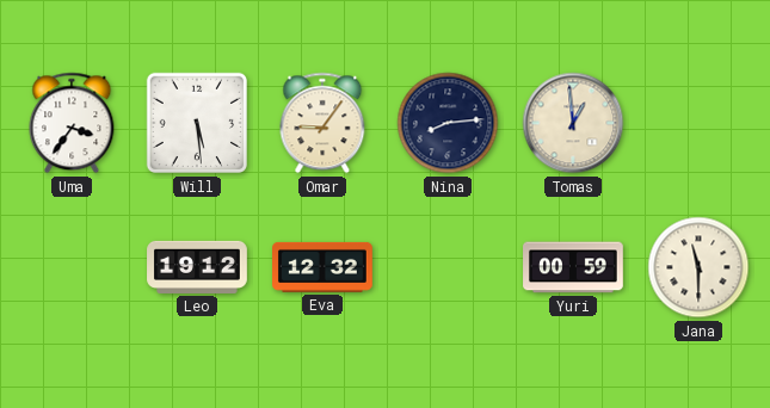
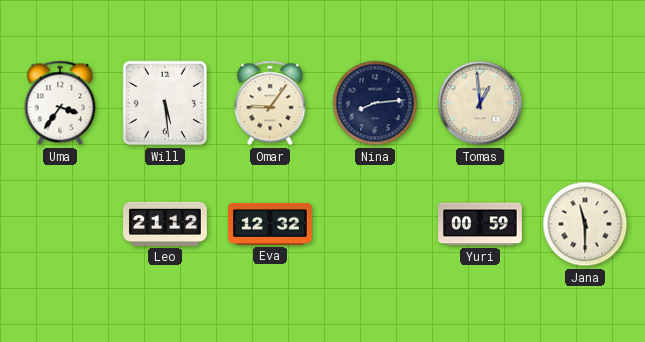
Leo: 19:12 -> 21:12
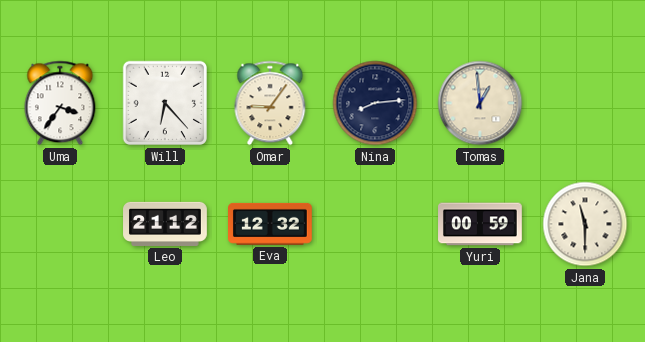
Will: 5:29 -> 6:23
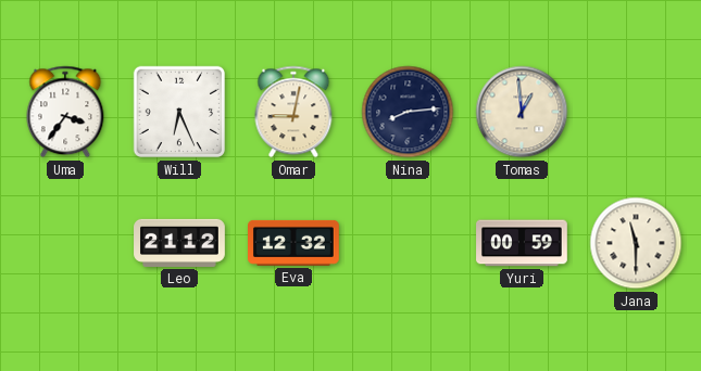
Will: 6:23 -> 6:26
Omar: 9:06 -> 9:02
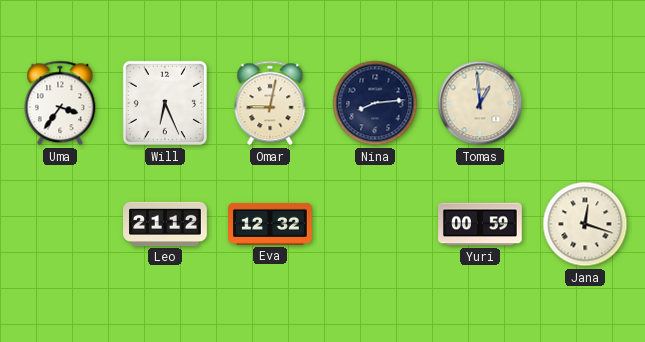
Jana: 11:30 -> 12:18
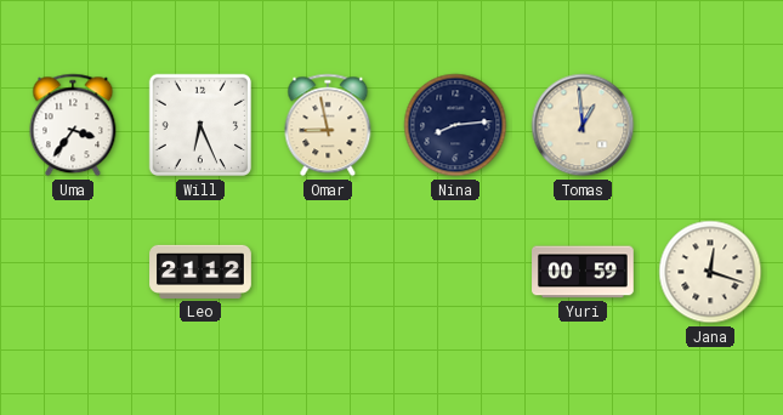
Omar: 9:02 -> 8:58
Eva: 12:32 -> none
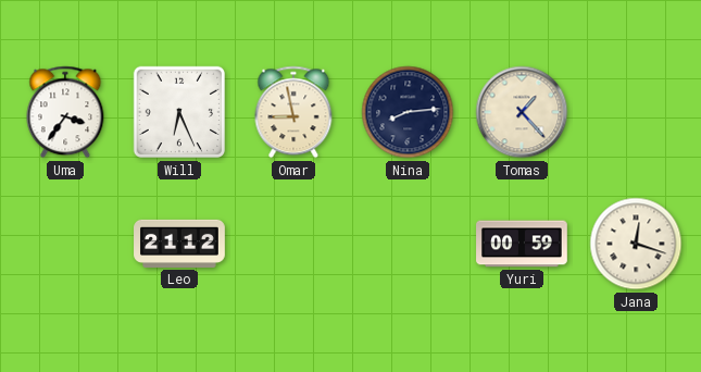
Tomas: 12:59 -> 1:23
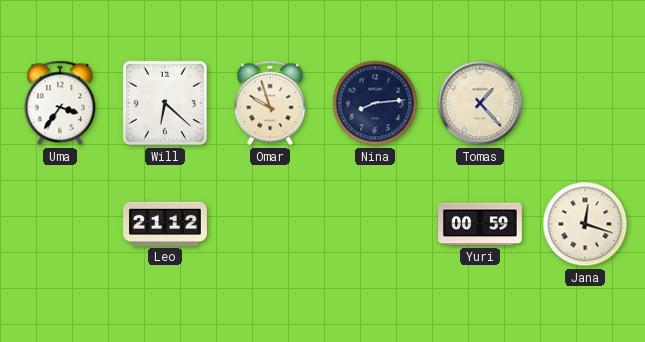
Will: 6:26 -> 6:22
Omar: 8:58 -> 9:57
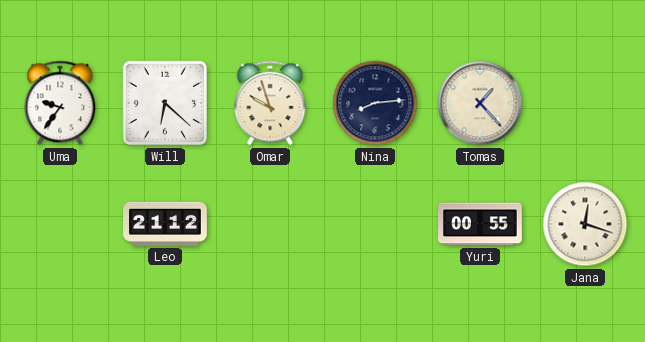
Uma: 3:36 -> 9:36
Yuri: 00:59 -> 00:55
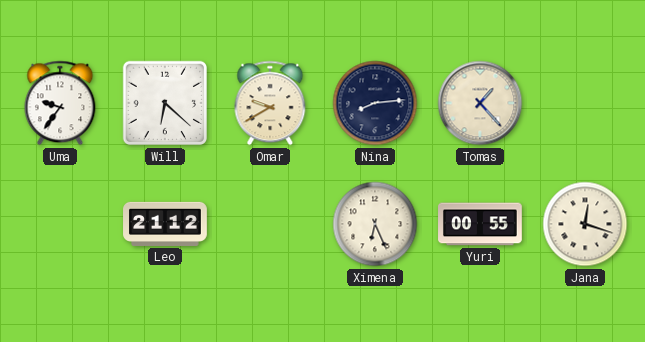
Omar: 9:57 -> 9:40
Ximena: none -> 6:26
